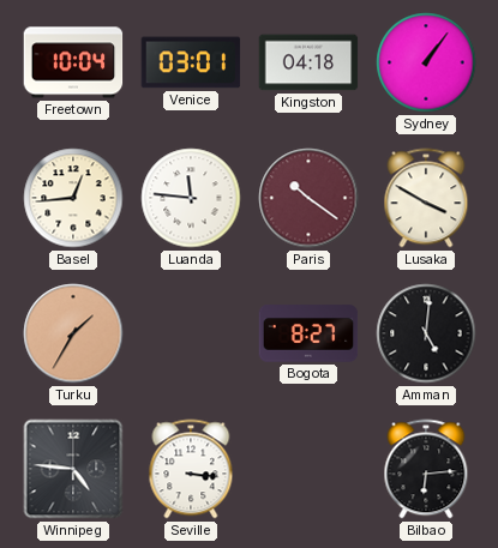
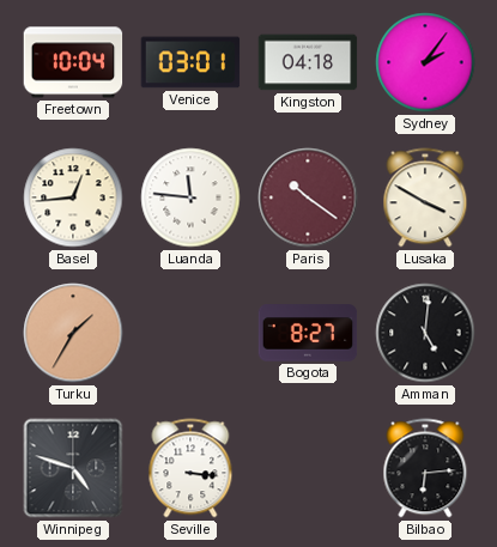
Sydney: 1:06 -> 2:06
Winnipeg: 4:46 -> 4:48
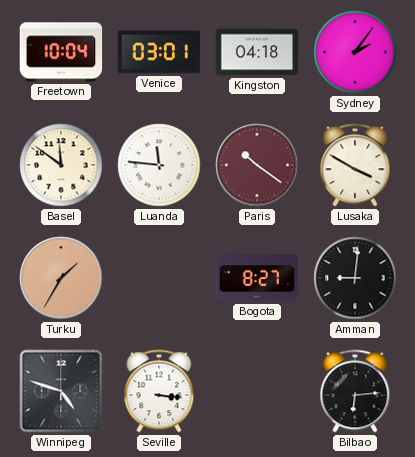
Basel: 12:44 -> 11:51
Amman: 5:01 -> 9:01
